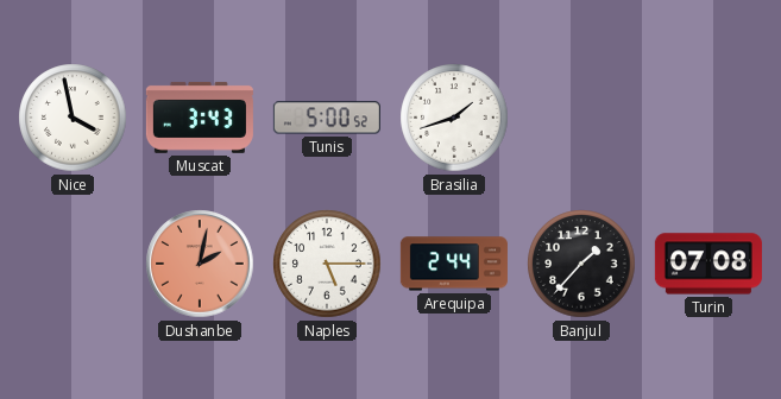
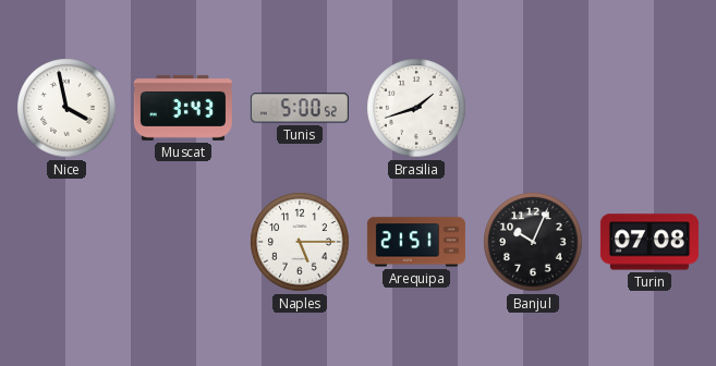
Dushanbe: 2:02 -> none
Arequipa: 2:44 -> 21:51
Banjul: 1:37 -> 10:04
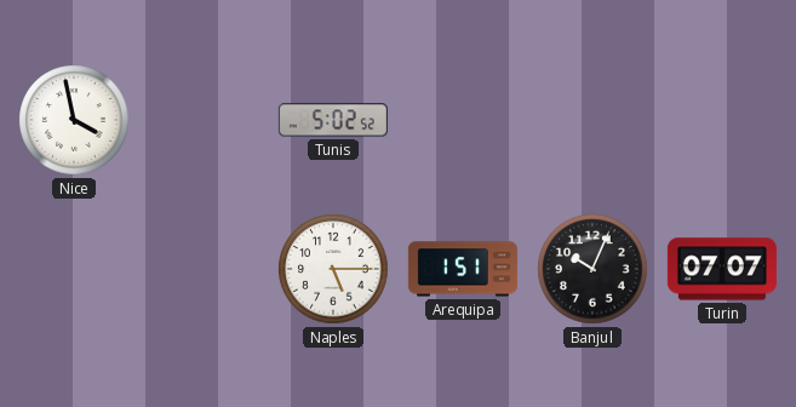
Muscat: 3:43 -> none
Tunis: 5:00 -> 5:02
Brasilia: 1:42 -> none
Arequipa: 21:51 -> 1:51
Turin: 07:08 -> 07:07
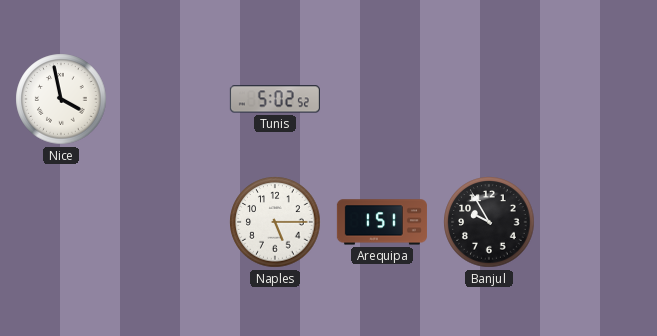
Banjul: 10:04 -> 9:55
Turin: 07:07 -> none
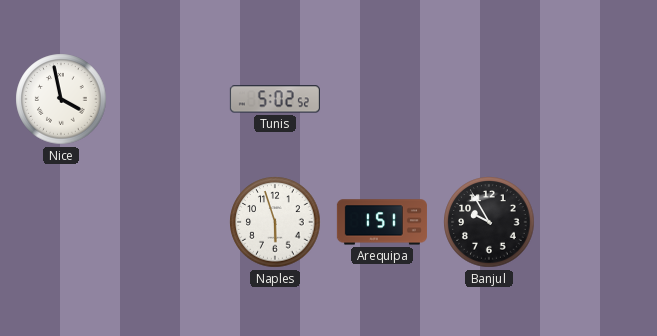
Naples: 5:15 -> 5:57
